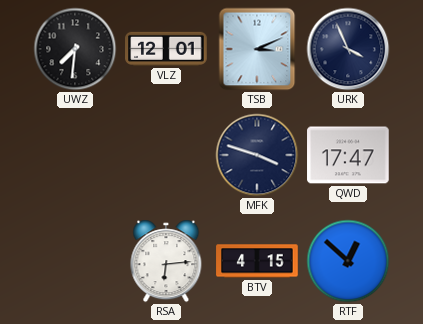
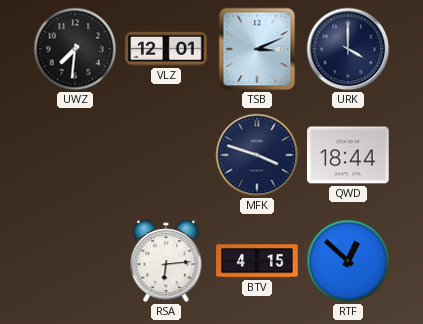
URK: 3:56 -> 4:00
QWD: 17:47 -> 18:44
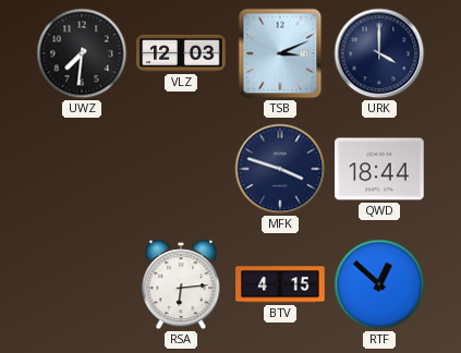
VLZ: 12:01 -> 12:03
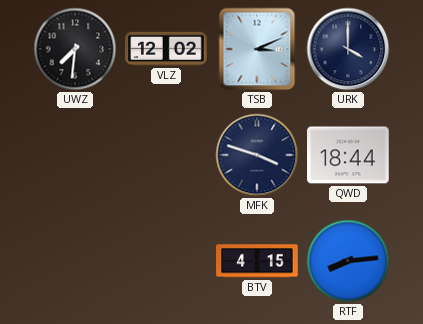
VLZ: 12:03 -> 12:02
RSA: 6:14 -> none
RTF: 12:52 -> 8:14
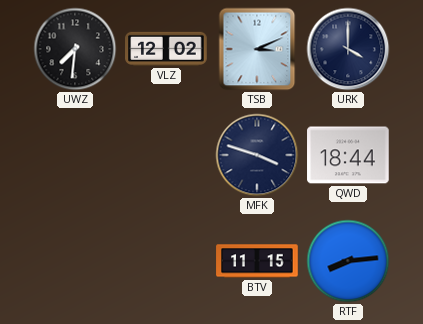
BTV: 4:15 -> 11:15
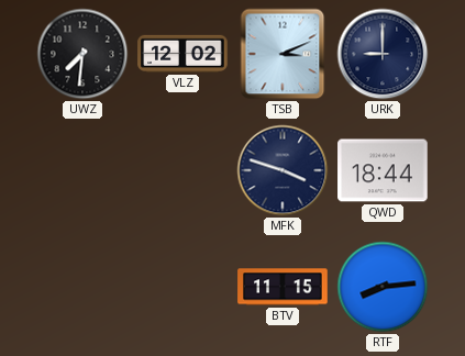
URK: 4:00 -> 9:00
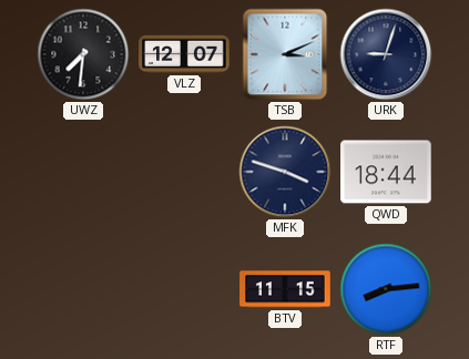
VLZ: 12:02 -> 12:07
URK: 9:00 -> 9:03
